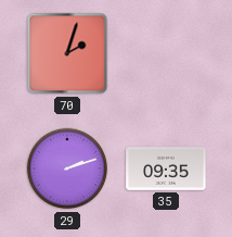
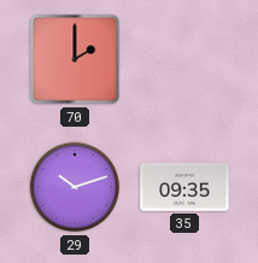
70: 2:03 -> 2:00
29: 2:12 -> 10:12
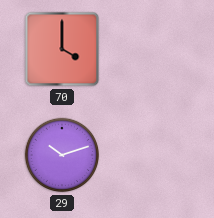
70: 2:00 -> 4:00
35: 09:35 -> none
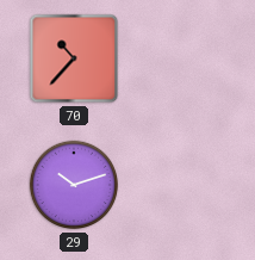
70: 4:00 -> 10:37
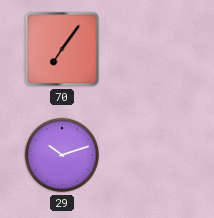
70: 10:37 -> 7:06
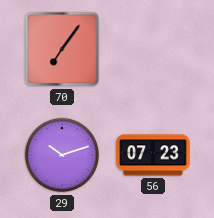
56: none -> 07:23
